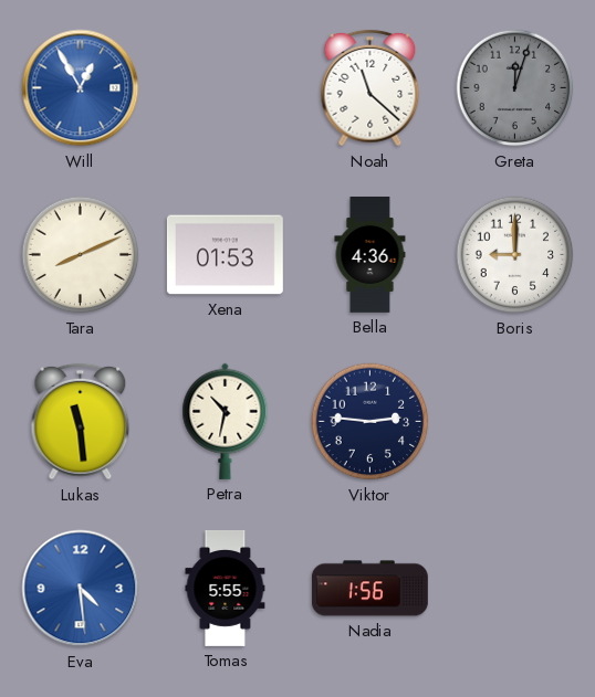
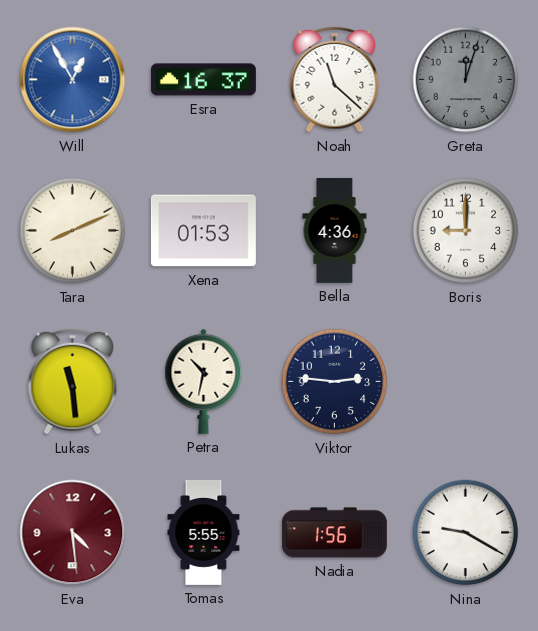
Esra: none -> 16:37
Eva dial: blue -> burgundy
Nina: none -> 9:20
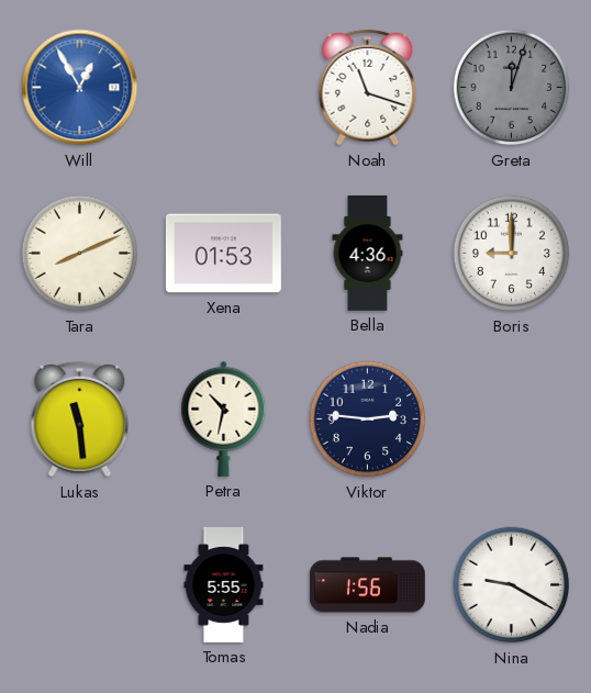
Esra: 16:37 -> none
Noah: 11:22 -> 11:18
Eva: 4:29 -> none
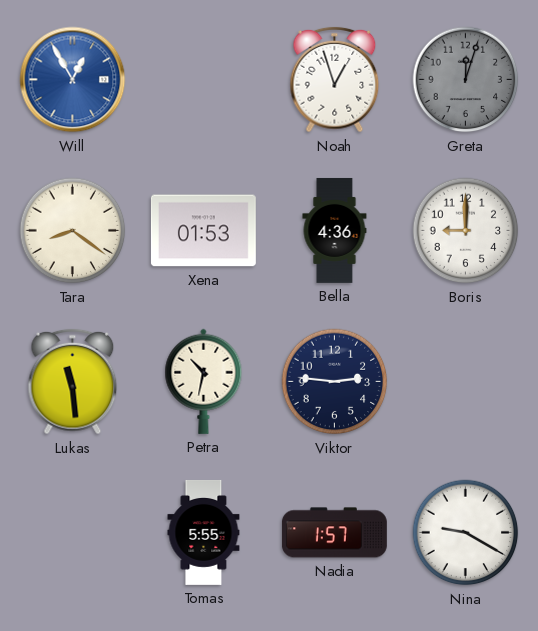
Noah: 11:18 -> 12:57
Tara: 8:11 -> 8:21
Nadia: 1:56 -> 1:57
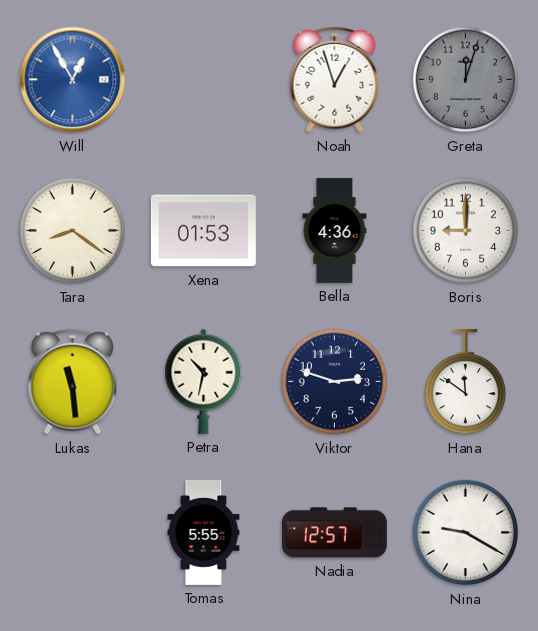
Viktor: 2:46 -> 2:48
Hana: none -> 11:51
Nadia: 1:57 -> 12:57
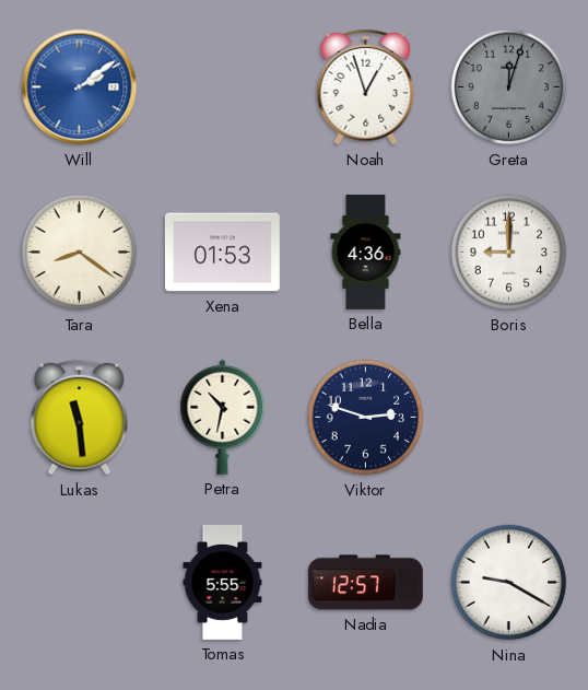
Will: 12:55 -> 2:09
Hana: 11:51 -> none
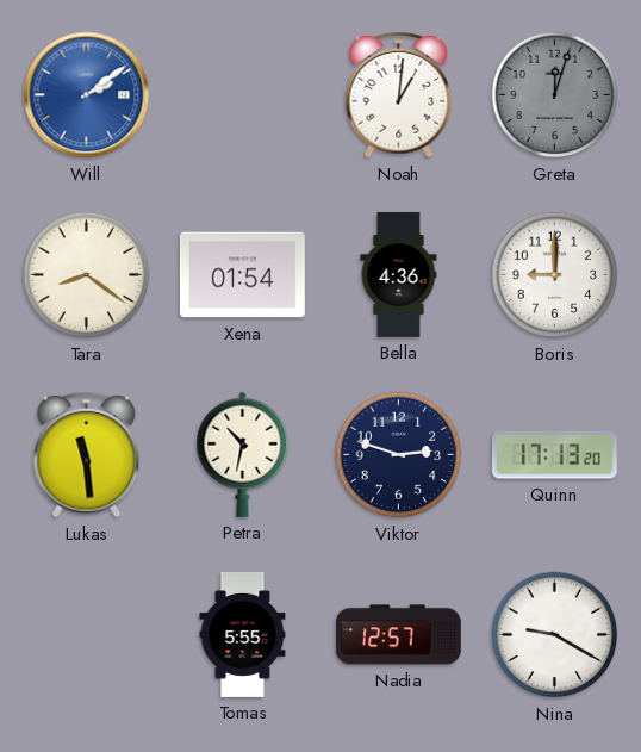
Noah: 12:57 -> 1:01
Xena: 01:53 -> 01:54
Quinn: none -> 17:13
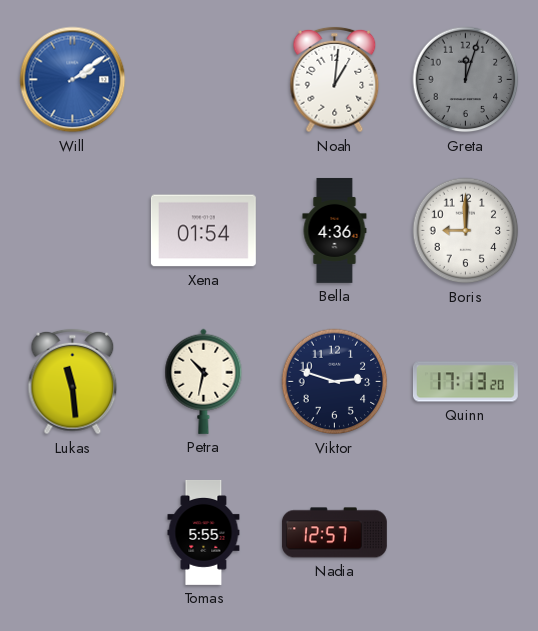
Tara: 8:21 -> none
Nina: 9:20 -> none
